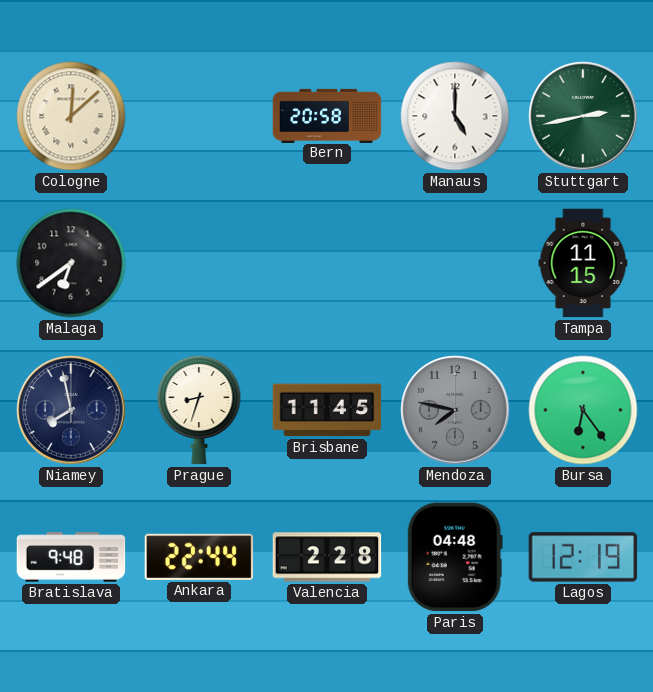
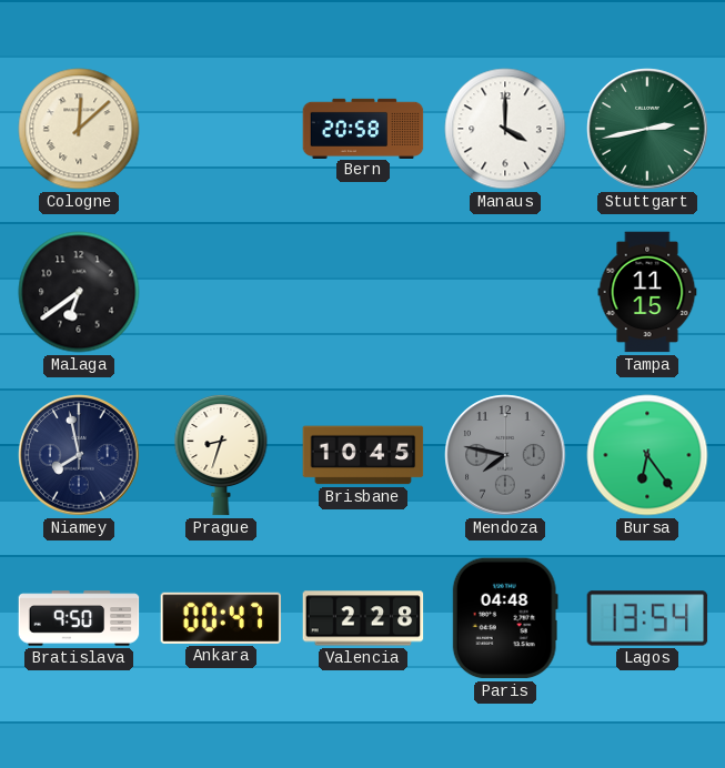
Manaus: 5:00 -> 4:00
Brisbane: 11:45 -> 10:45
Bratislava: 9:48 -> 9:50
Ankara: 22:44 -> 00:47
Lagos: 12:19 -> 13:54
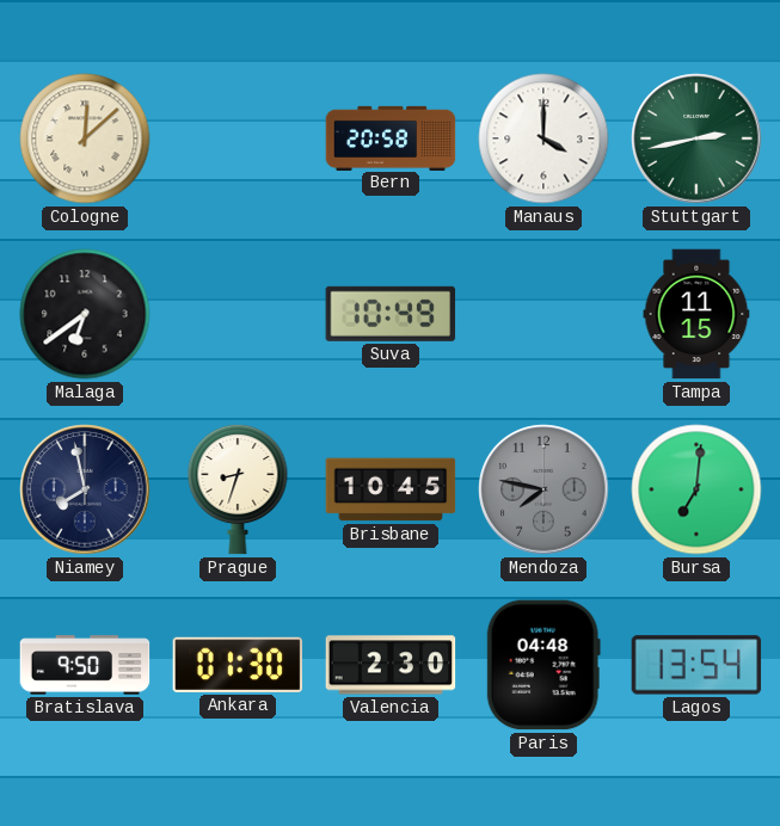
Suva: none -> 10:49
Bursa: 6:24 -> 7:01
Ankara: 00:47 -> 01:30
Valencia: 2:28 -> 2:30
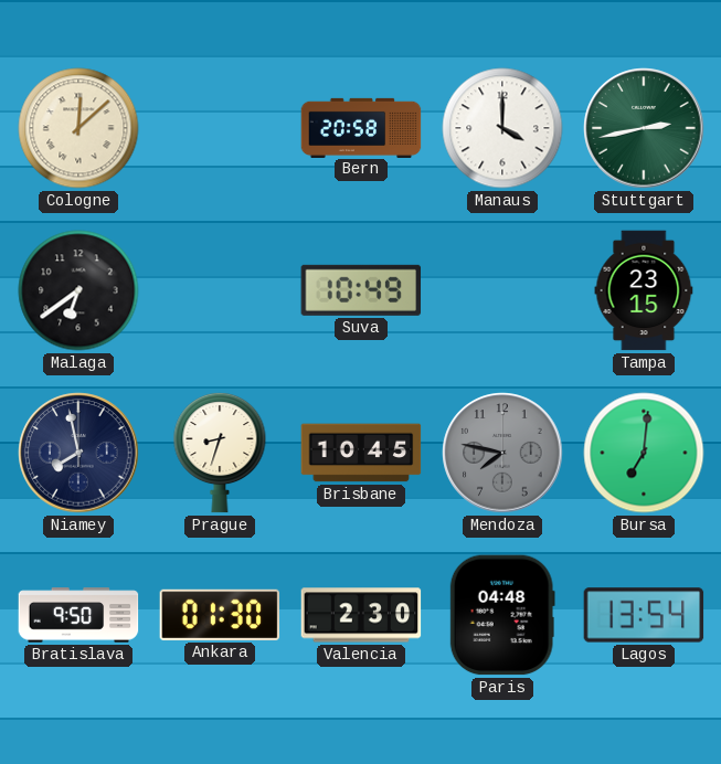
Tampa: 11:15 -> 23:15
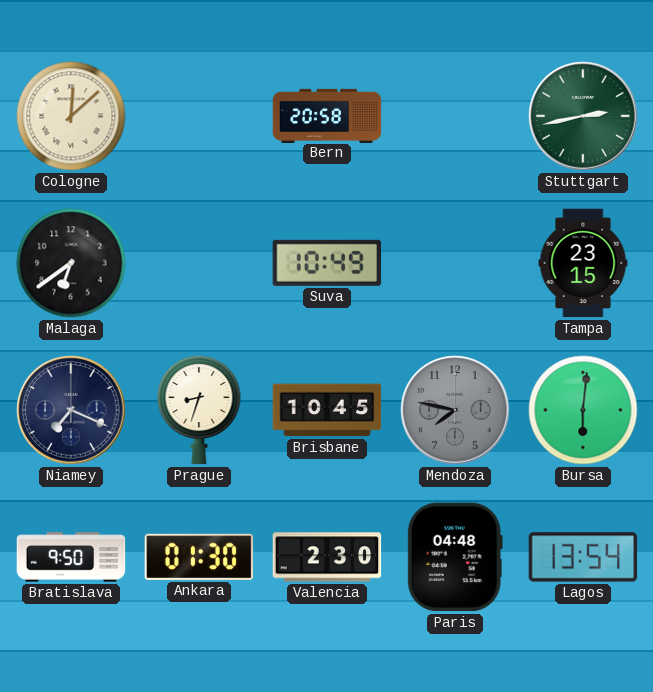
Manaus: 4:00 -> none
Niamey: 7:58 -> 7:19
Bursa: 7:01 -> 6:01
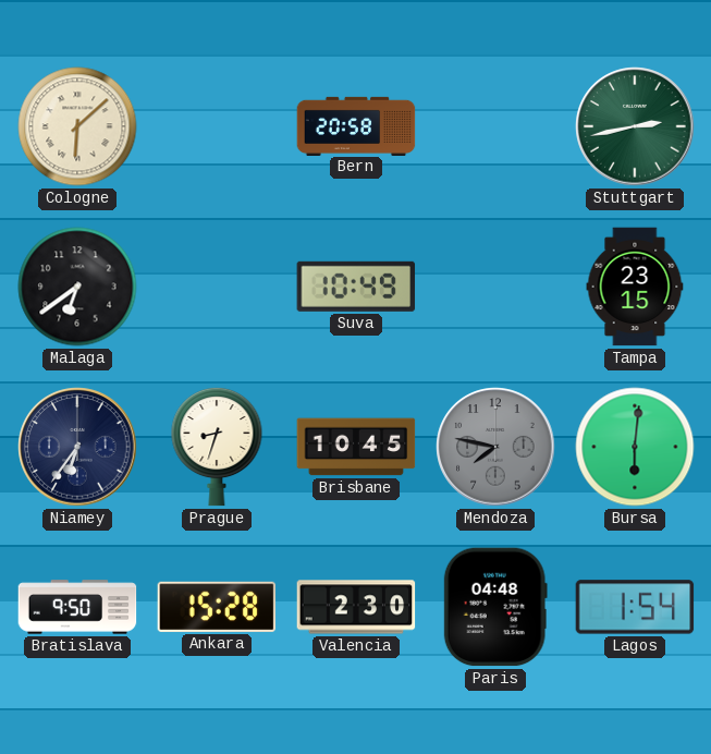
Cologne: 12:08 -> 6:08
Niamey: 7:19 -> 6:36
Ankara: 01:30 -> 15:28
Lagos: 13:54 -> 1:54
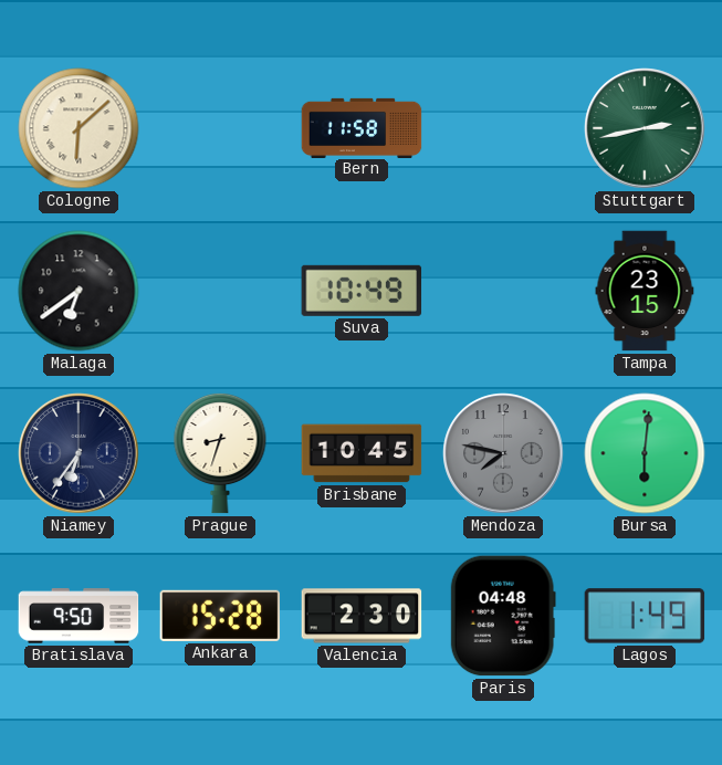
Bern: 20:58 -> 11:58
Lagos: 1:54 -> 1:49
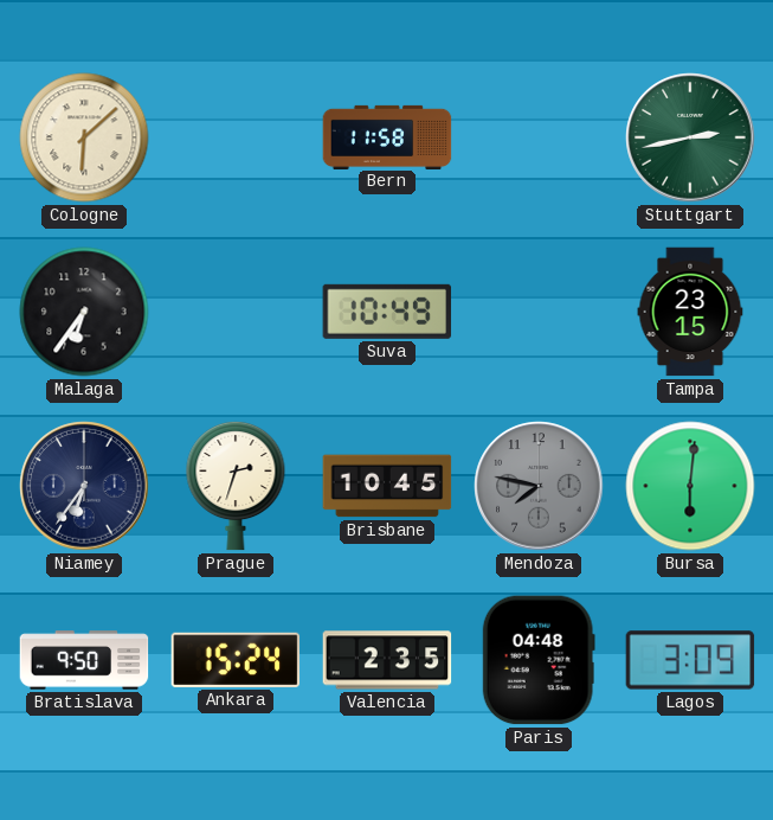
Malaga: 6:39 -> 6:36
Prague: 8:33 -> 2:33
Ankara: 15:28 -> 15:24
Valencia: 2:30 -> 2:35
Lagos: 1:49 -> 3:09
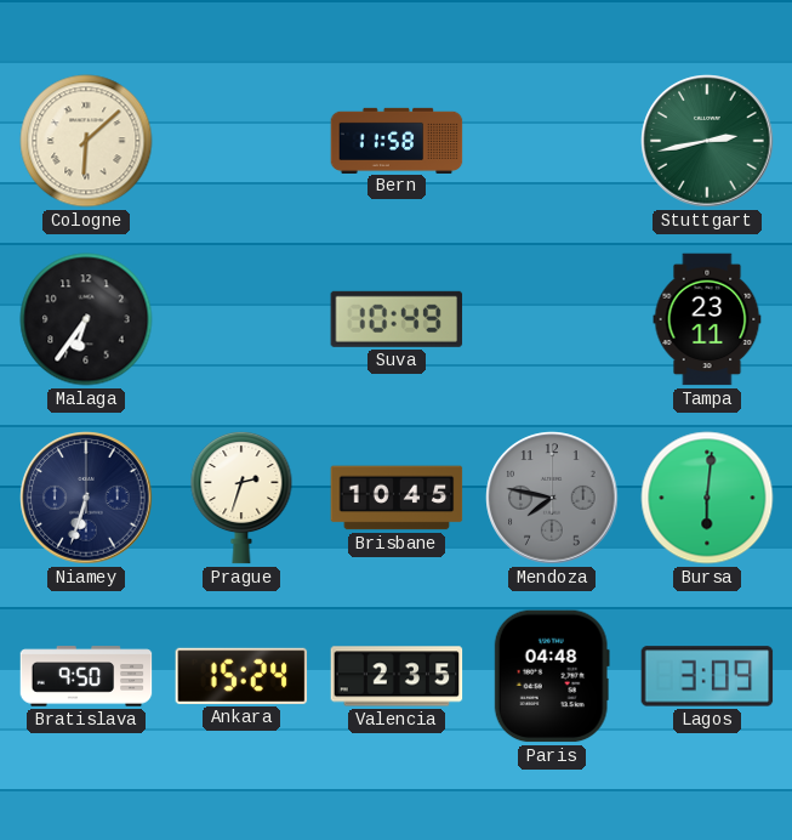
Tampa: 23:15 -> 23:11
Niamey: 6:36 -> 6:33
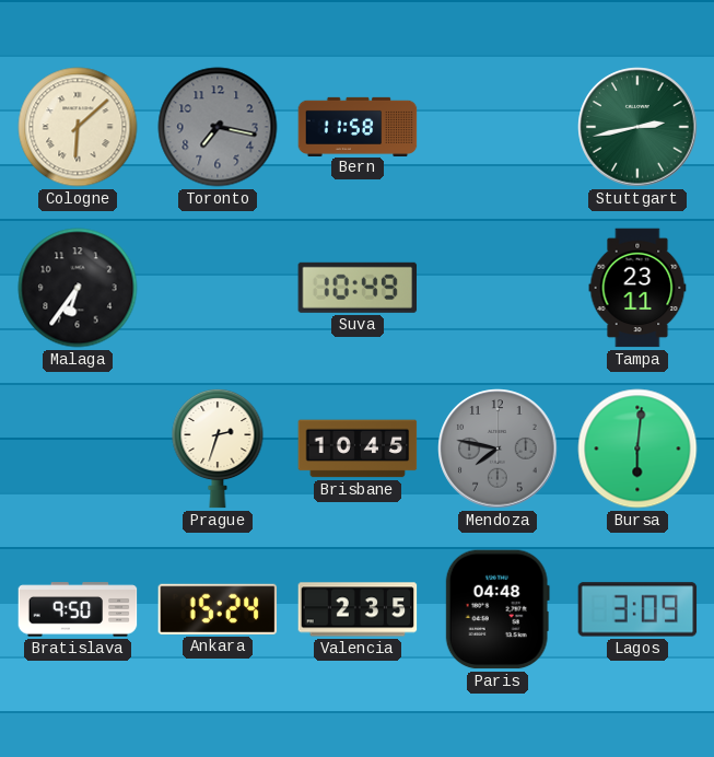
Toronto: none -> 7:17
Niamey: 6:33 -> none
